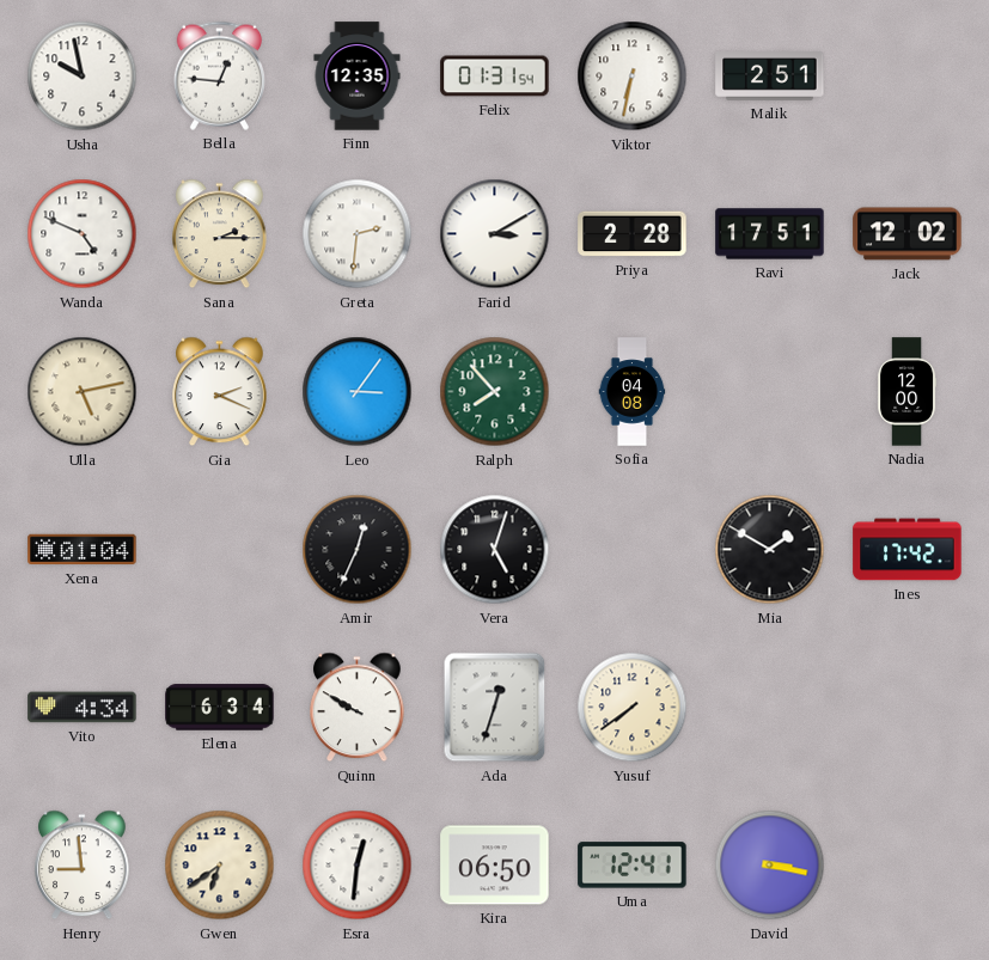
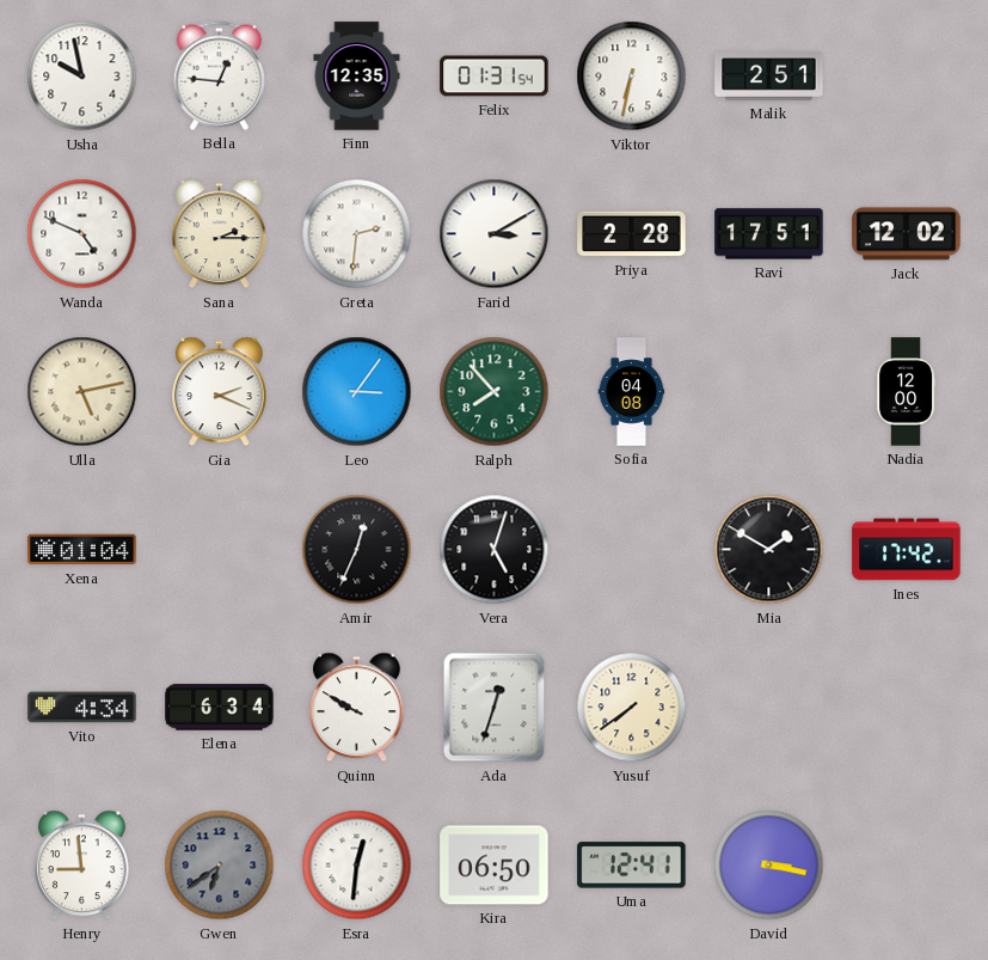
Gwen dial: cream -> grey
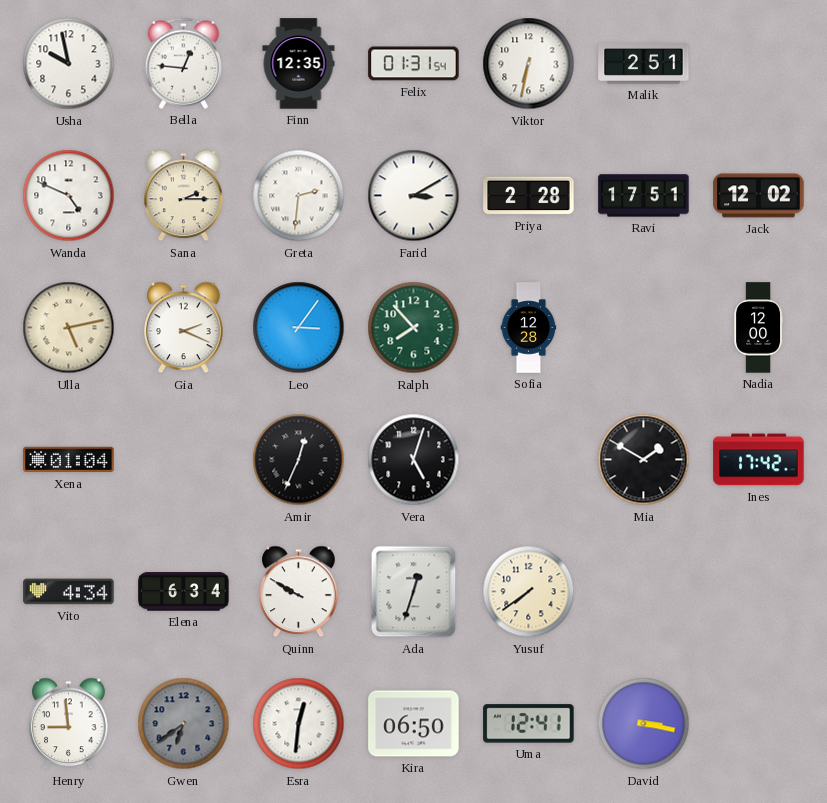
Sofia: 04:08 -> 12:28
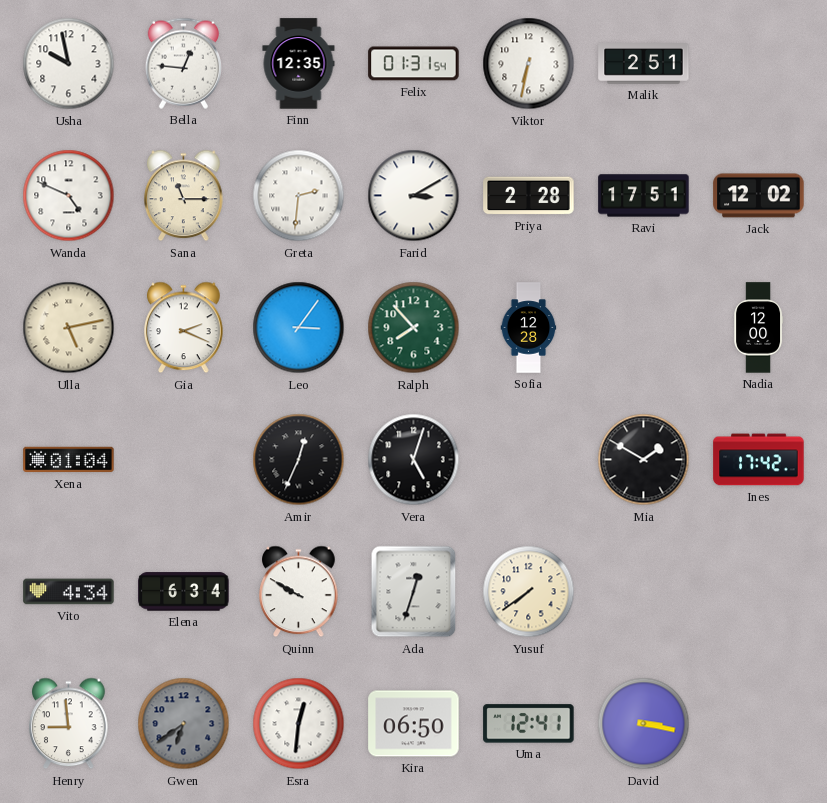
Sana: 2:15 -> 11:15
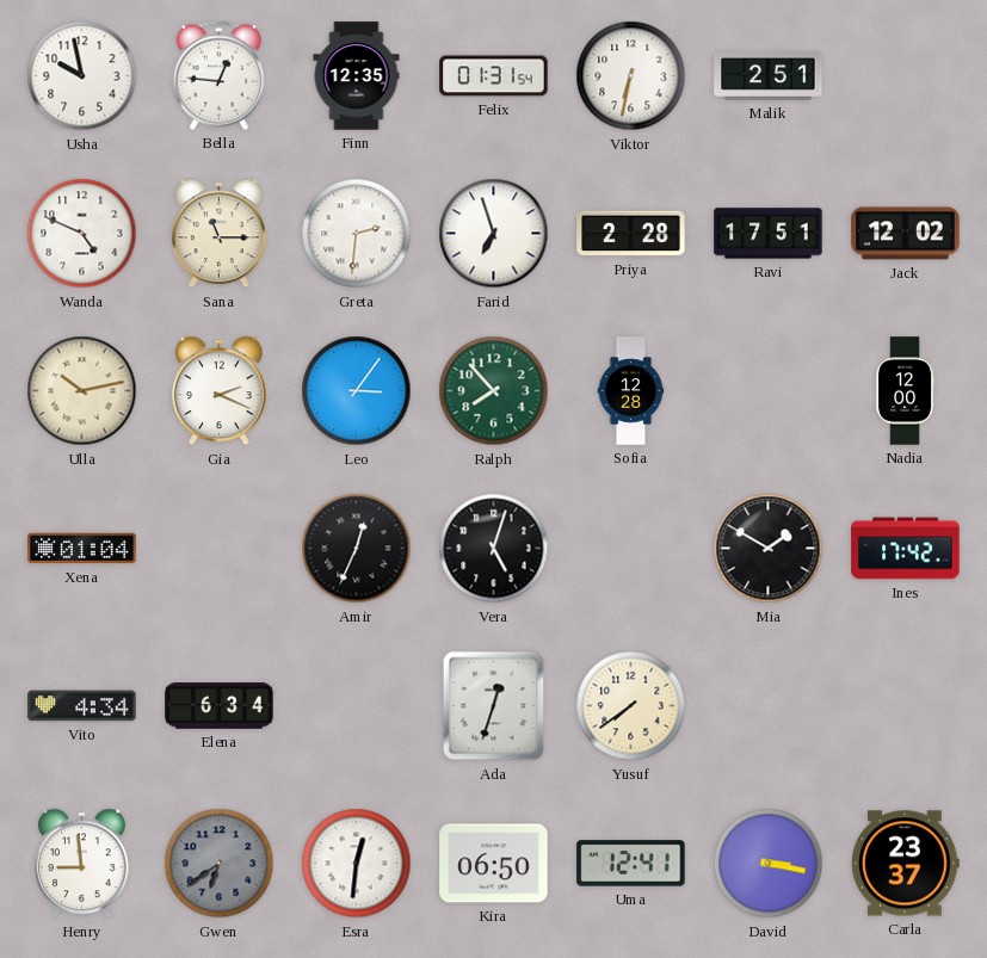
Farid: 3:10 -> 6:57
Ulla: 5:13 -> 10:13
Quinn: 9:50 -> none
Carla: none -> 23:37
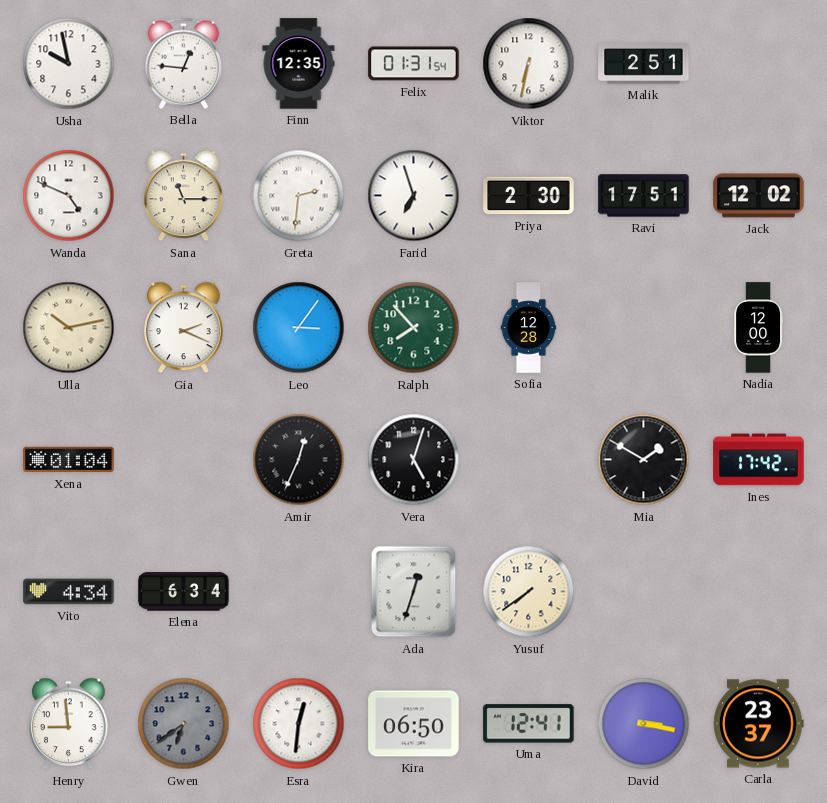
Priya: 2:28 -> 2:30
